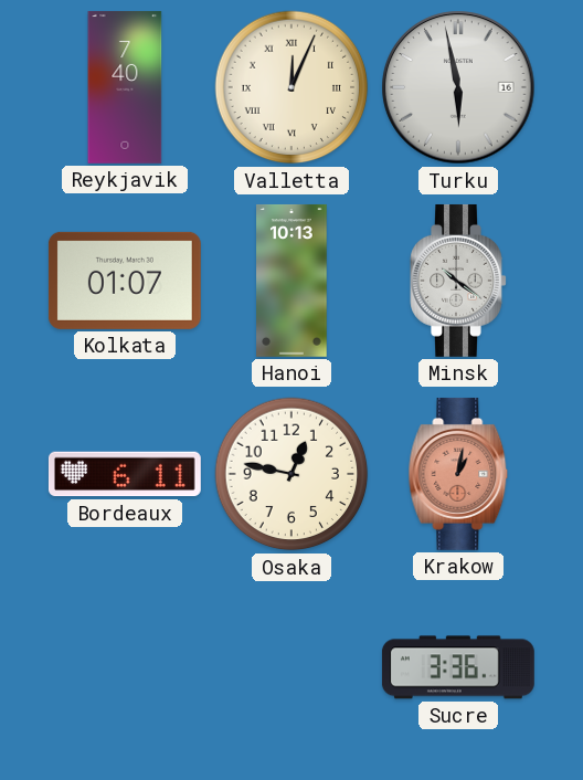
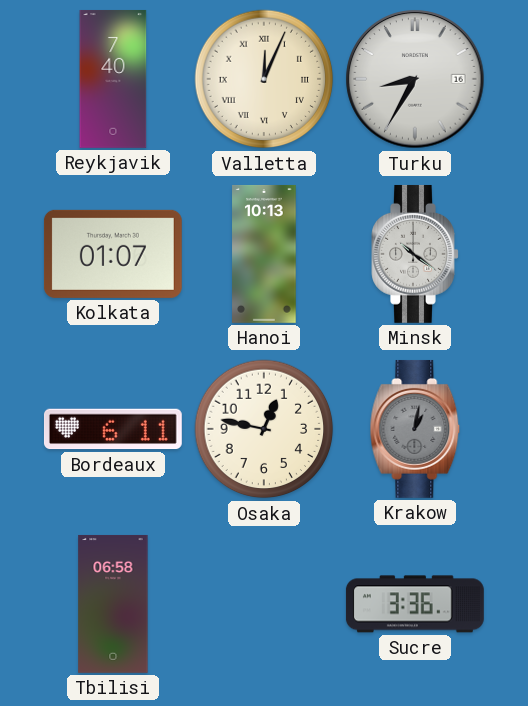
Turku: 5:58 -> 8:35
Krakow dial: salmon -> grey
Tbilisi: none -> 06:58
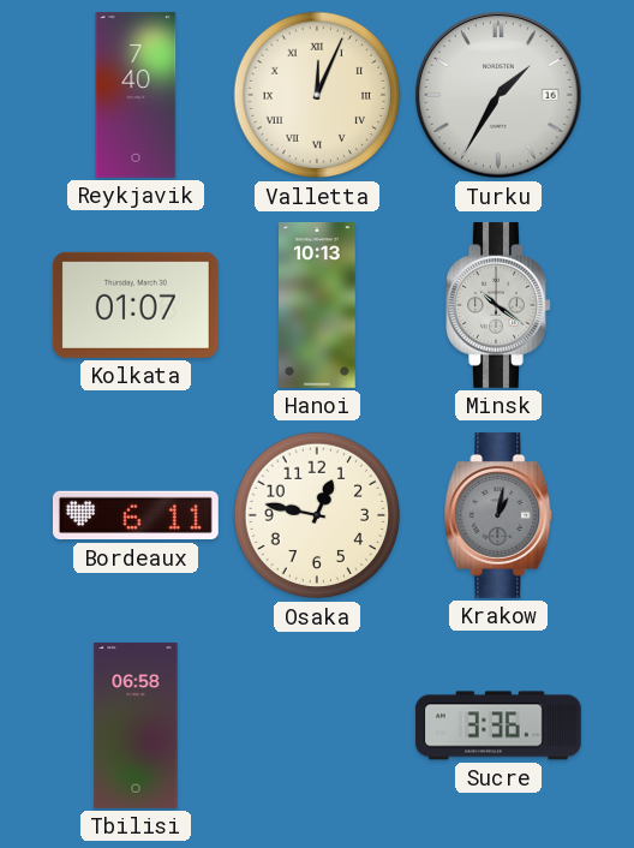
Turku: 8:35 -> 1:35
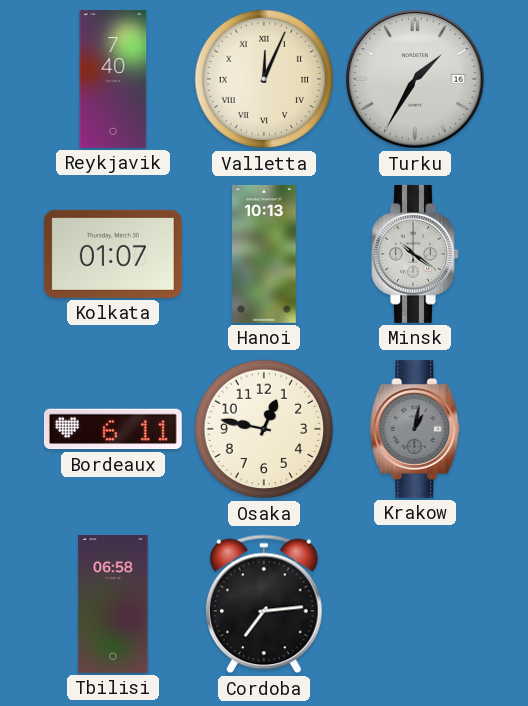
Cordoba: none -> 7:14
Sucre: 3:36 -> none
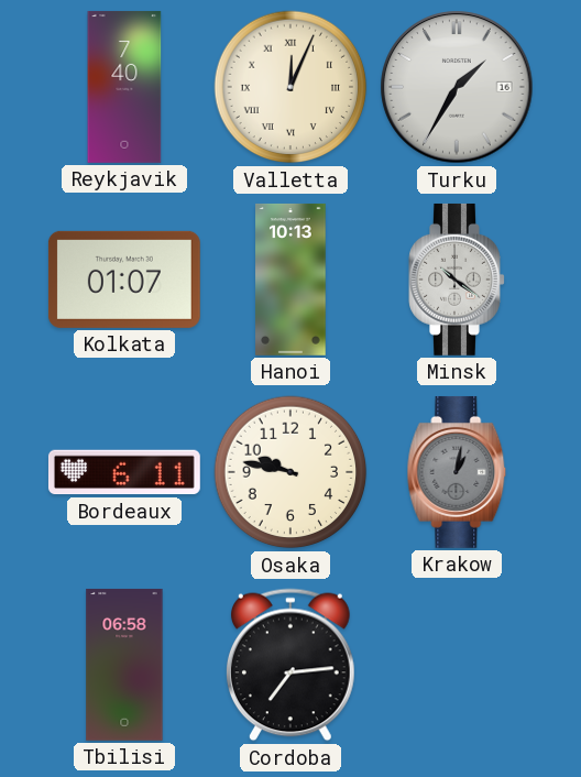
Osaka: 12:47 -> 9:47
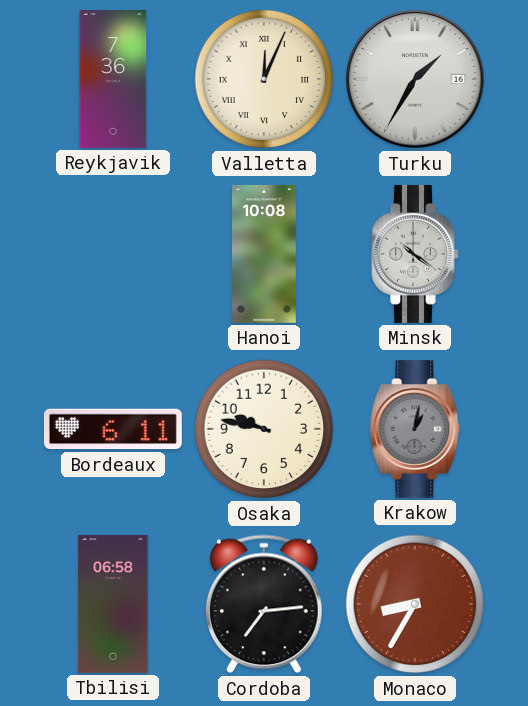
Reykjavik: 7:40 -> 7:36
Kolkata: 01:07 -> none
Hanoi: 10:13 -> 10:08
Monaco: none -> 8:35
